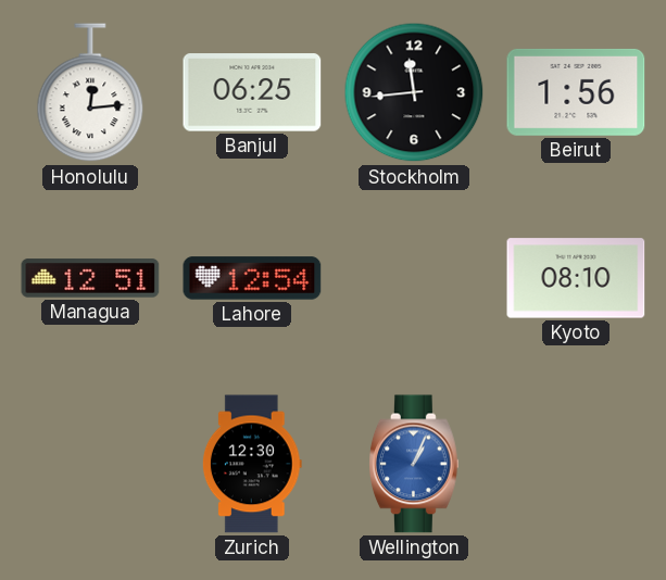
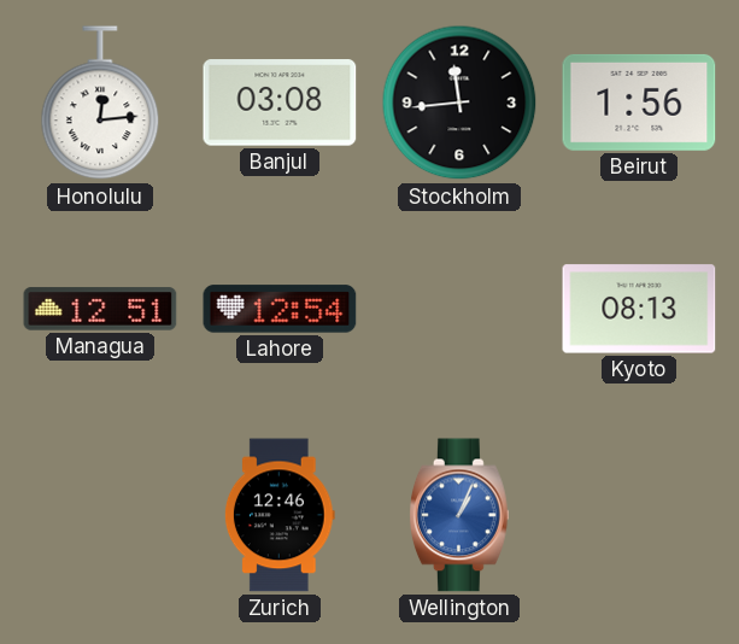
Banjul: 06:25 -> 03:08
Kyoto: 08:10 -> 08:13
Zurich: 12:30 -> 12:46
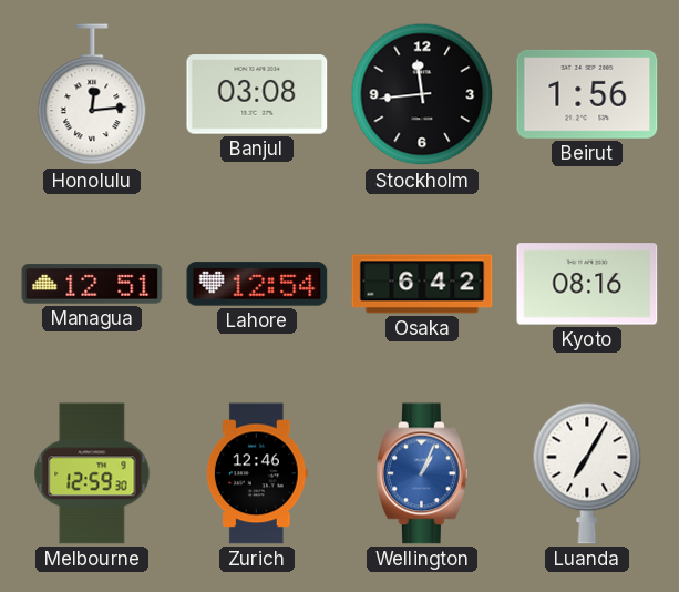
Osaka: none -> 6:42
Kyoto: 08:13 -> 08:16
Melbourne: none -> 12:59
Luanda: none -> 7:05
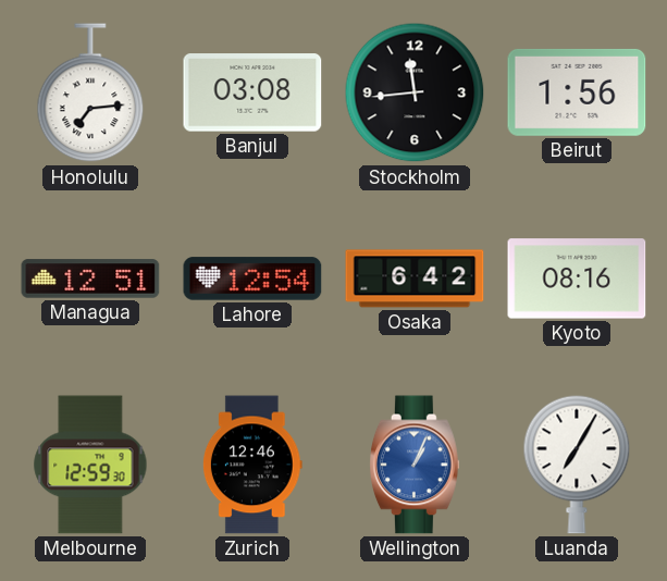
Honolulu: 12:14 -> 7:14
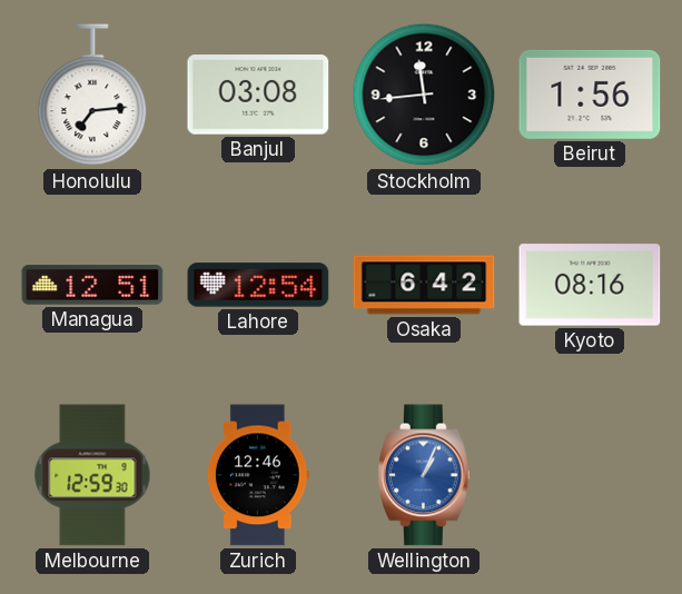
Luanda: 7:05 -> none
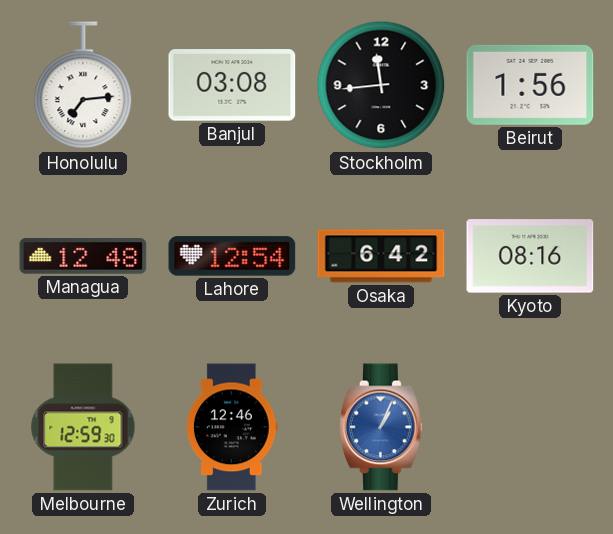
Managua: 12:51 -> 12:48
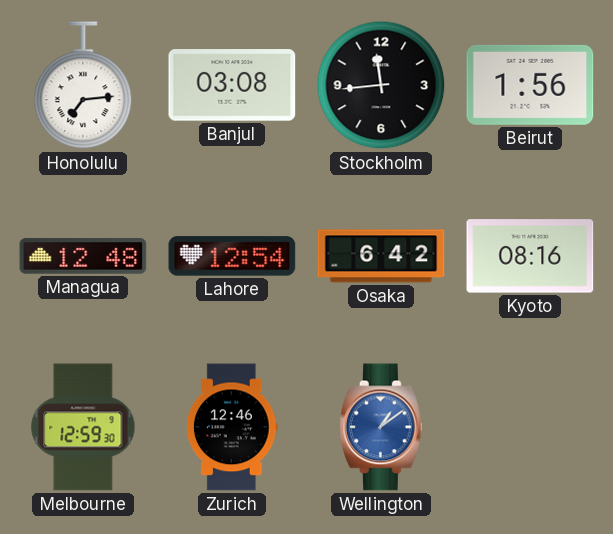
Wellington: 1:04 -> 1:09
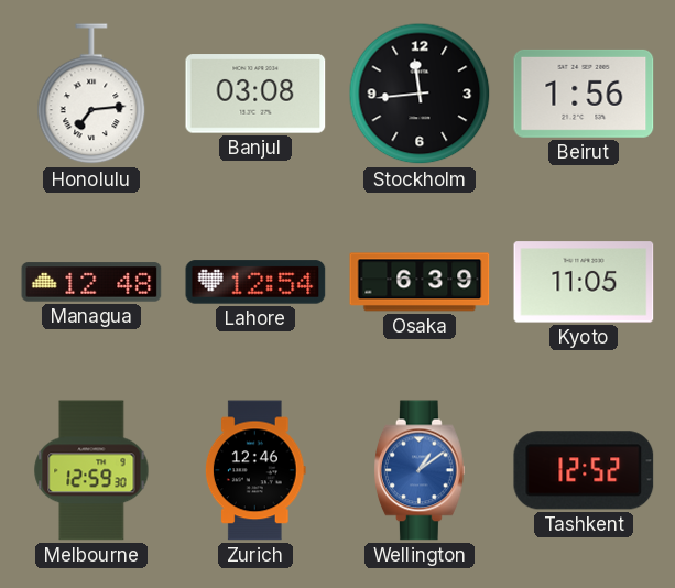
Osaka: 6:42 -> 6:39
Kyoto: 08:16 -> 11:05
Tashkent: none -> 12:52
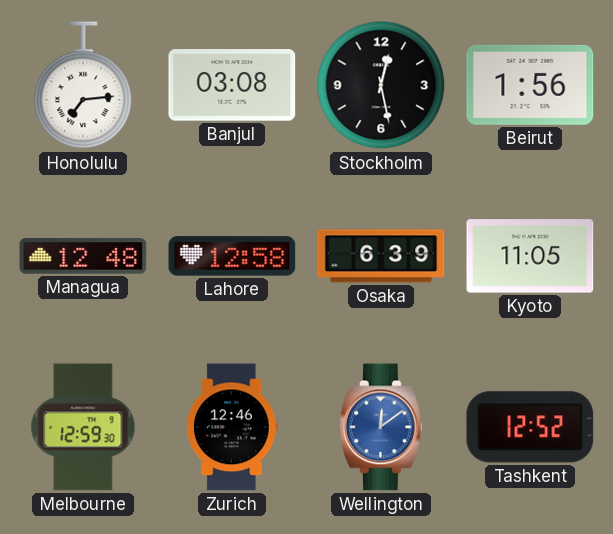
Stockholm: 11:44 -> 12:28
Lahore: 12:54 -> 12:58
Wellington: 1:09 -> 12:09
